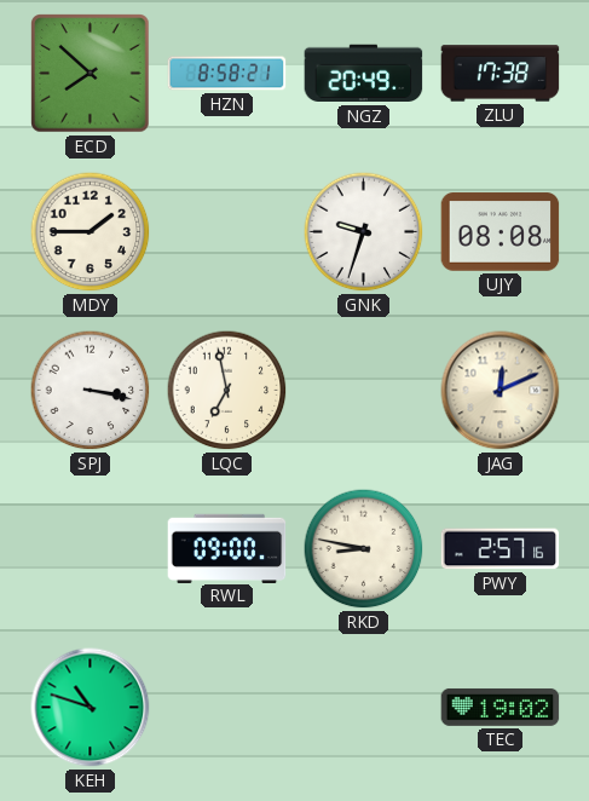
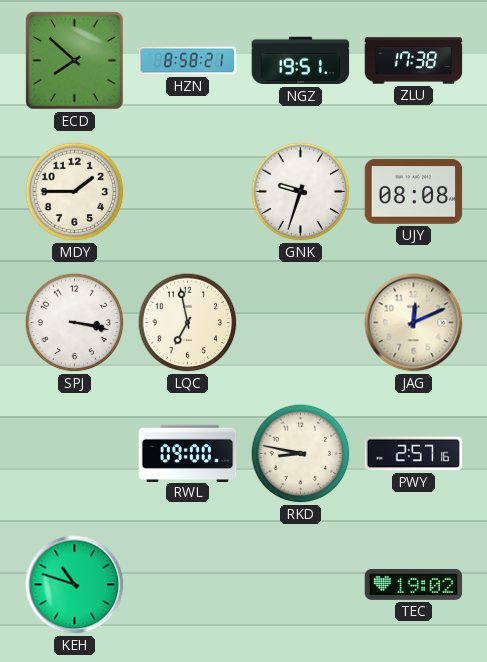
NGZ: 20:49 -> 19:51
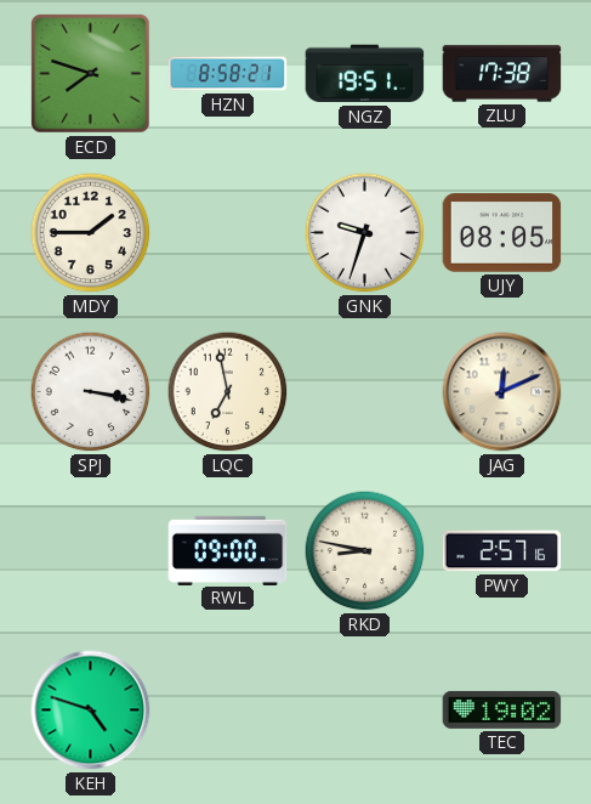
ECD: 7:52 -> 7:48
UJY: 08:08 -> 08:05
KEH: 10:48 -> 4:48
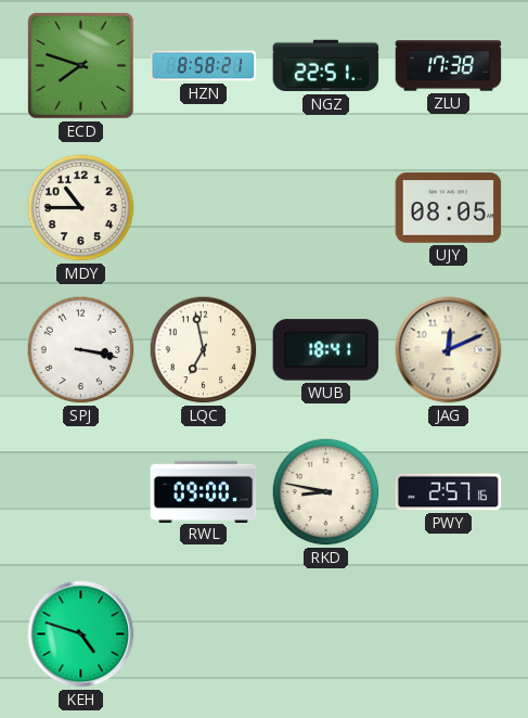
NGZ: 19:51 -> 22:51
MDY: 1:45 -> 10:45
GNK: 9:33 -> none
WUB: none -> 18:41
TEC: 19:02 -> none
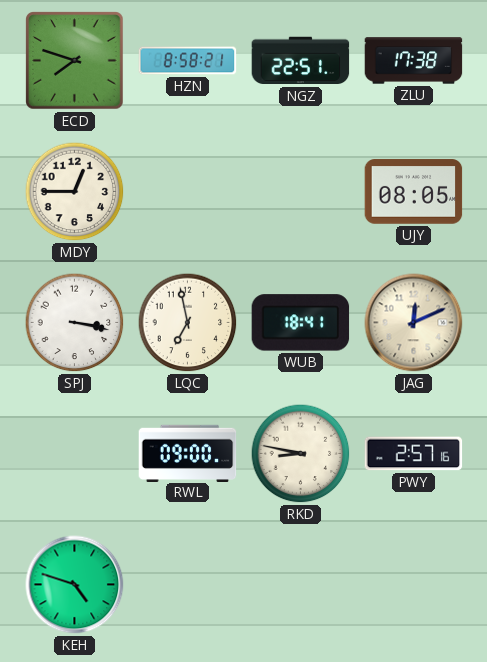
MDY: 10:45 -> 12:45
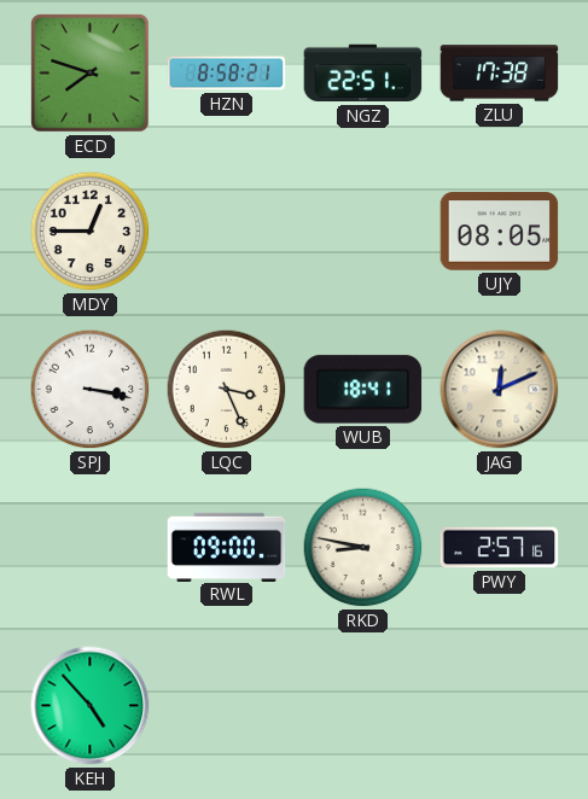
LQC: 6:58 -> 3:26
KEH: 4:48 -> 4:53
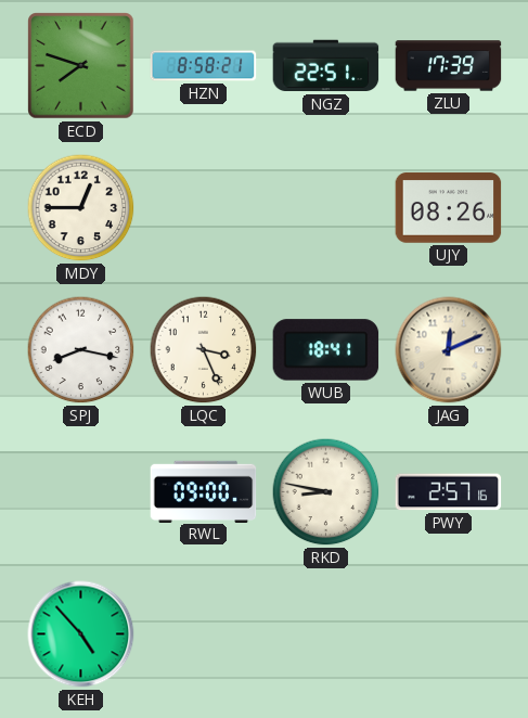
ZLU: 17:38 -> 17:39
UJY: 08:05 -> 08:26
SPJ: 3:17 -> 8:17
